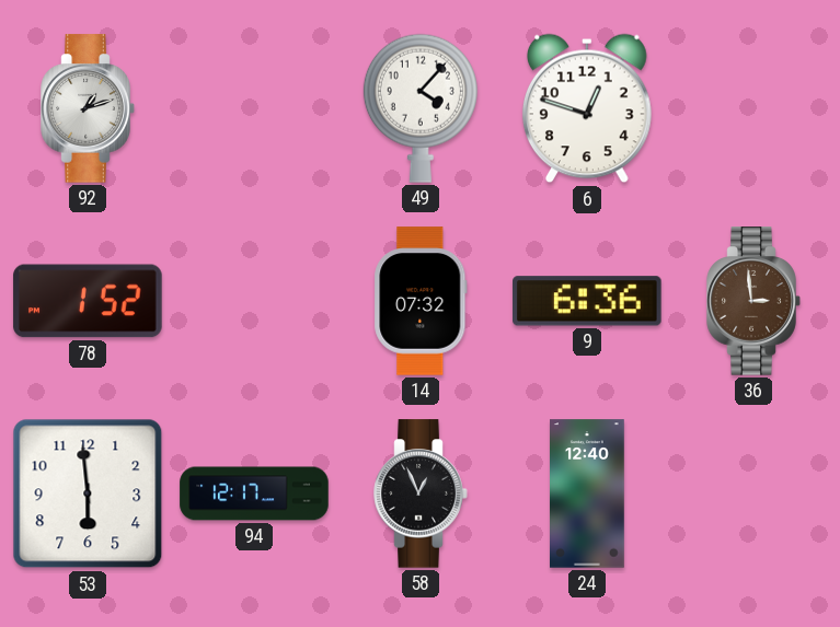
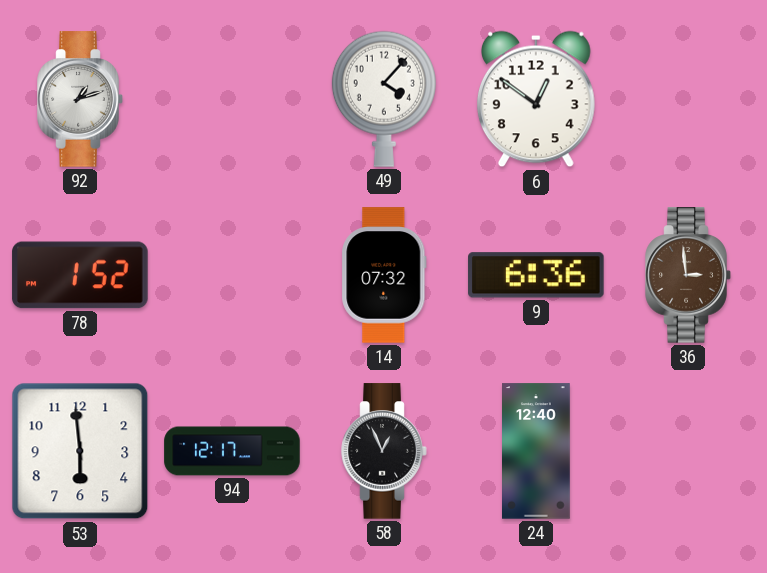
6: 12:48 -> 12:51
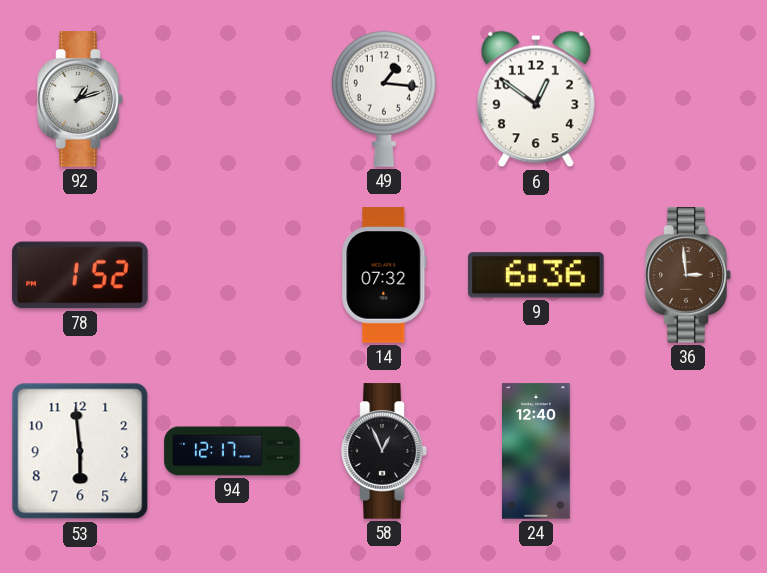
49: 4:07 -> 1:16
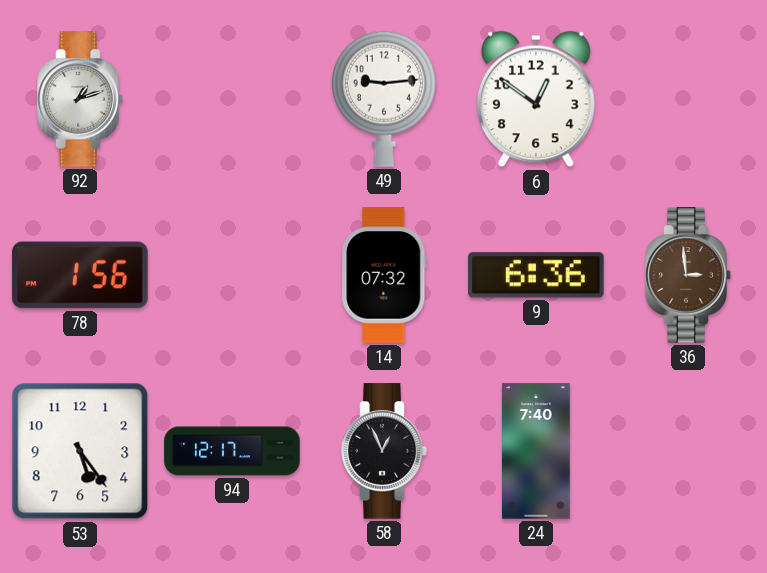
49: 1:16 -> 9:14
78: 1:52 -> 1:56
53: 5:59 -> 5:24
24: 12:40 -> 7:40
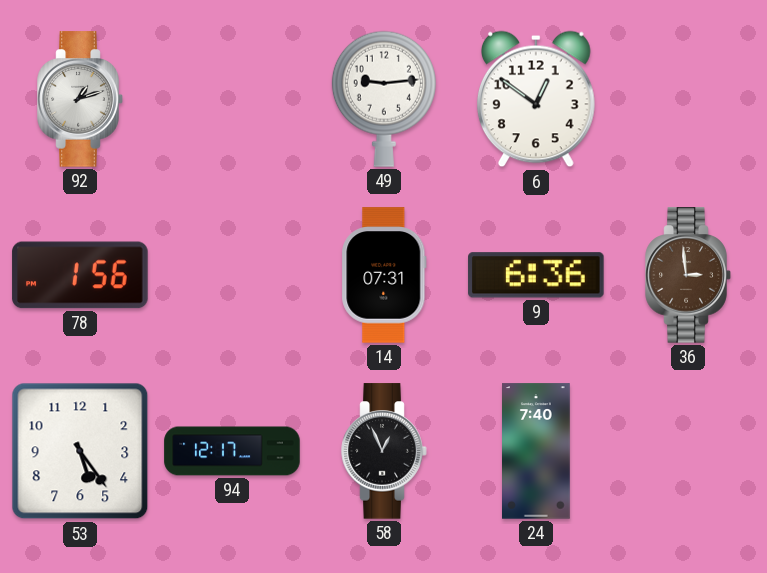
14: 07:32 -> 07:31
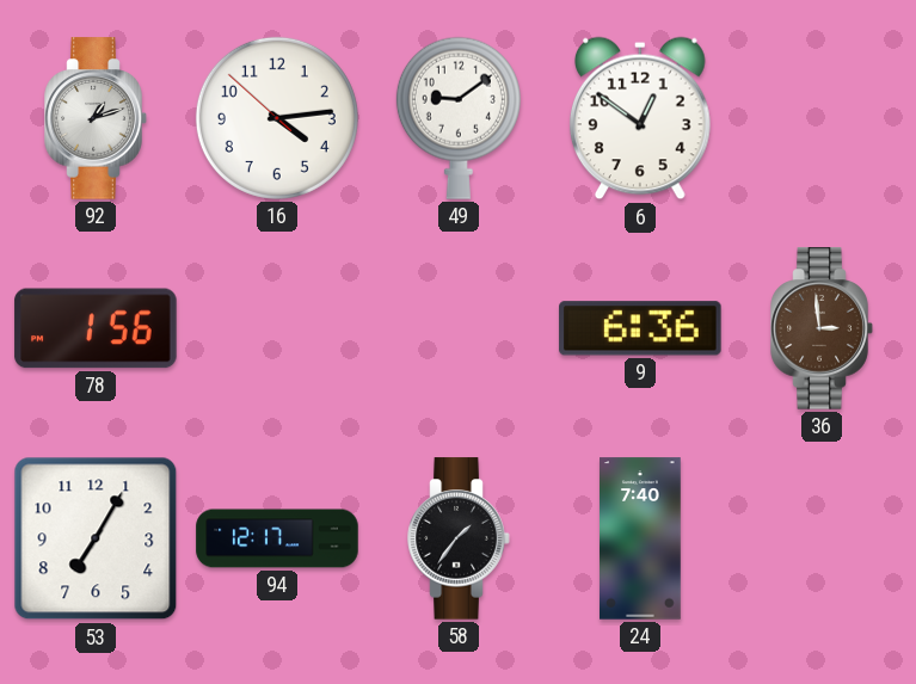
16: none -> 4:13
49: 9:14 -> 9:09
14: 07:31 -> none
53: 5:24 -> 7:05
58: 12:56 -> 1:36
